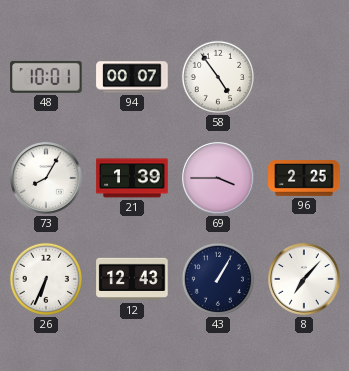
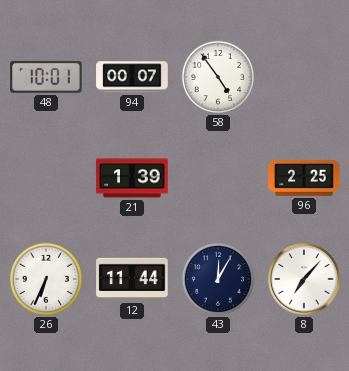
73: 8:05 -> none
69: 3:45 -> none
12: 12:43 -> 11:44
43: 1:05 -> 12:05
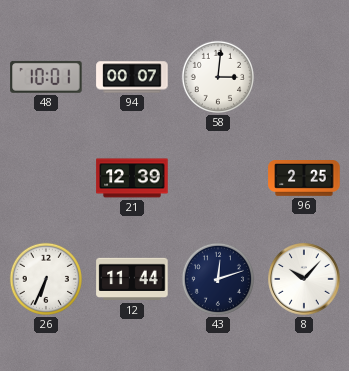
58: 4:54 -> 3:01
21: 1:39 -> 12:39
43: 12:05 -> 12:12
8: 7:07 -> 10:07
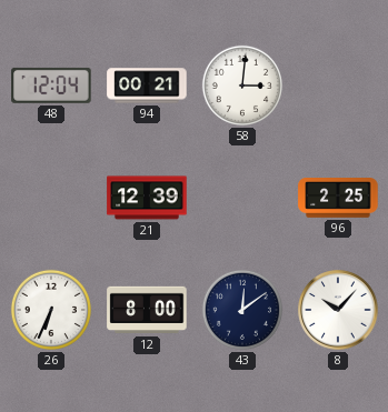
48: 10:01 -> 12:04
94: 00:07 -> 00:21
12: 11:44 -> 8:00
43: 12:12 -> 12:09
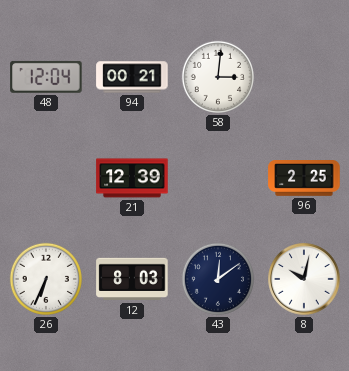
12: 8:00 -> 8:03
8: 10:07 -> 10:02
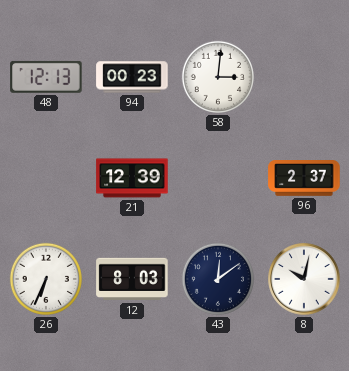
48: 12:04 -> 12:13
94: 00:21 -> 00:23
96: 2:25 -> 2:37
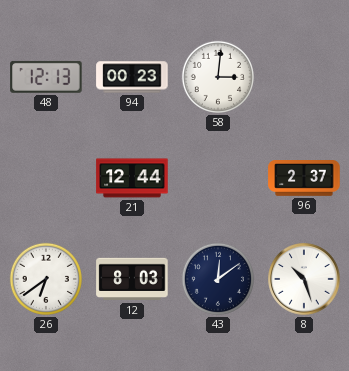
21: 12:39 -> 12:44
26: 6:34 -> 6:39
8: 10:02 -> 10:27
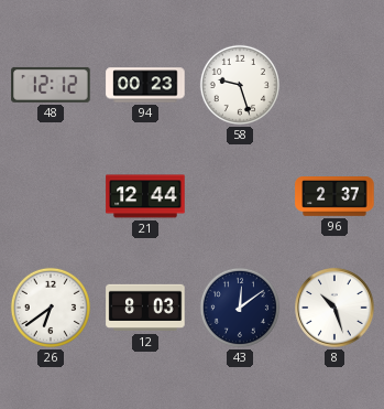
48: 12:13 -> 12:12
58: 3:01 -> 9:27
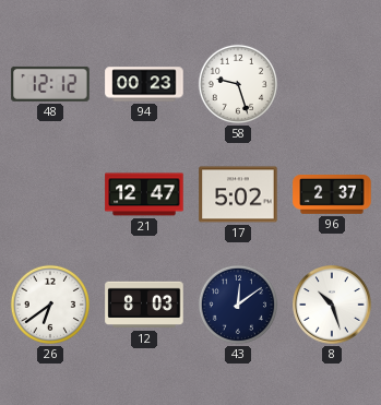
21: 12:44 -> 12:47
17: none -> 5:02
